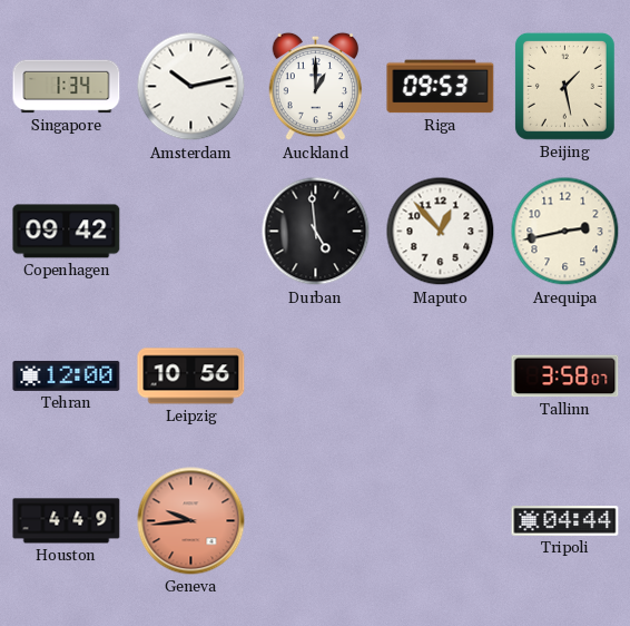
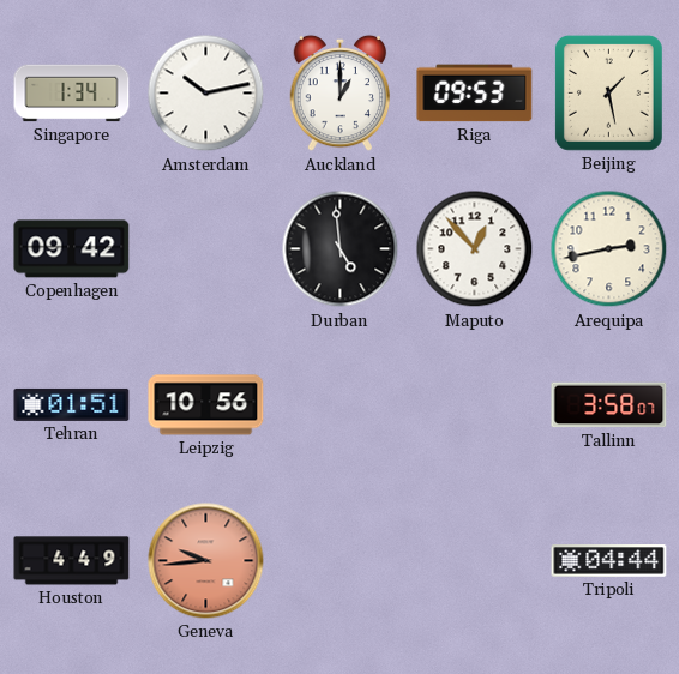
Tehran: 12:00 -> 01:51
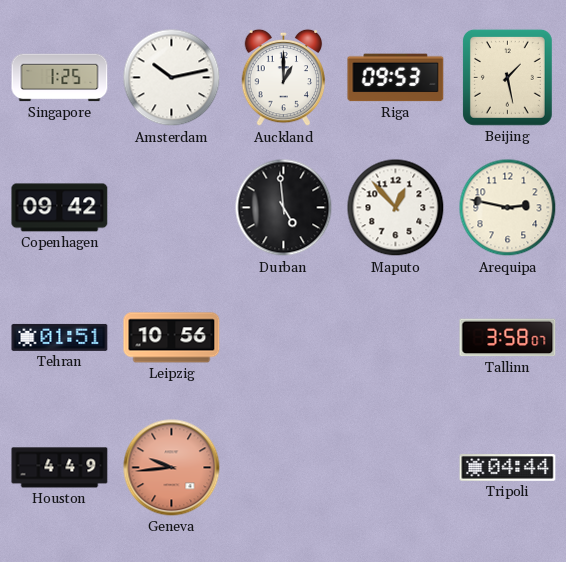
Singapore: 1:34 -> 1:25
Arequipa: 2:43 -> 2:47
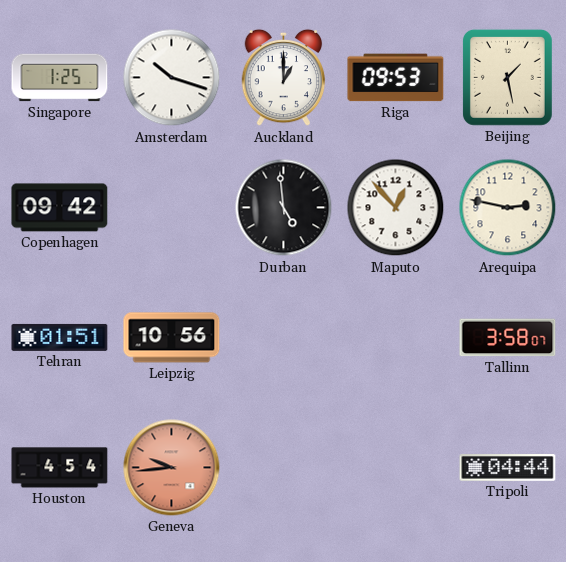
Amsterdam: 10:13 -> 10:18
Houston: 4:49 -> 4:54
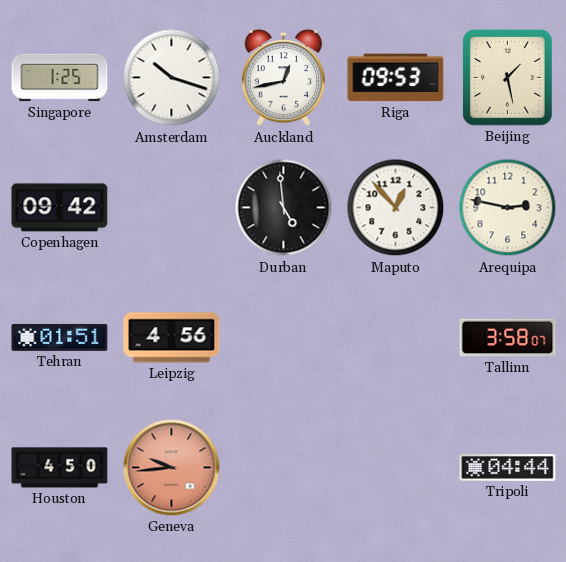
Auckland: 1:00 -> 12:43
Leipzig: 10:56 -> 4:56
Houston: 4:54 -> 4:50
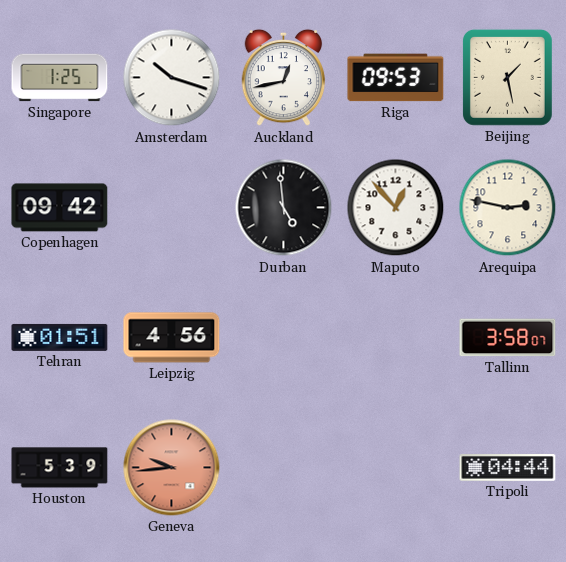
Houston: 4:50 -> 5:39
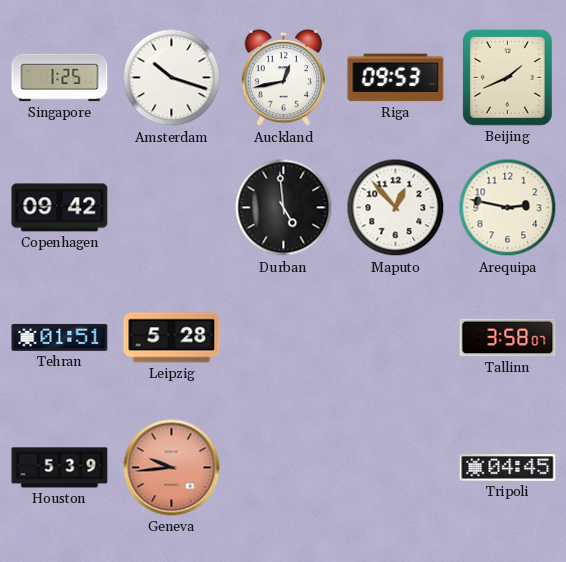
Beijing: 1:28 -> 1:41
Leipzig: 4:56 -> 5:28
Tripoli: 04:44 -> 04:45
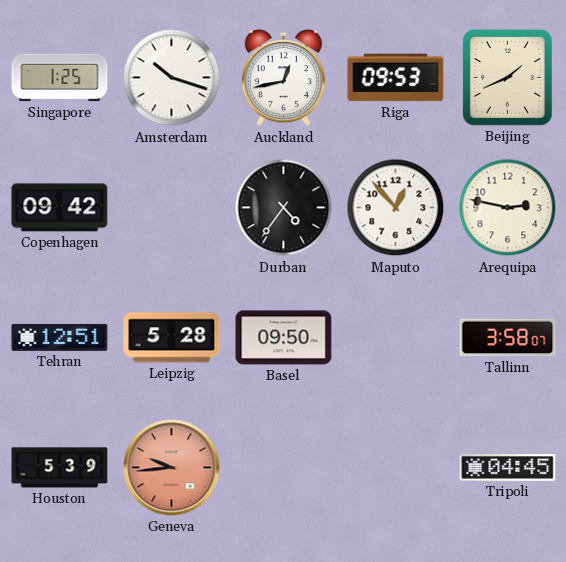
Durban: 4:59 -> 4:36
Tehran: 01:51 -> 12:51
Basel: none -> 09:50
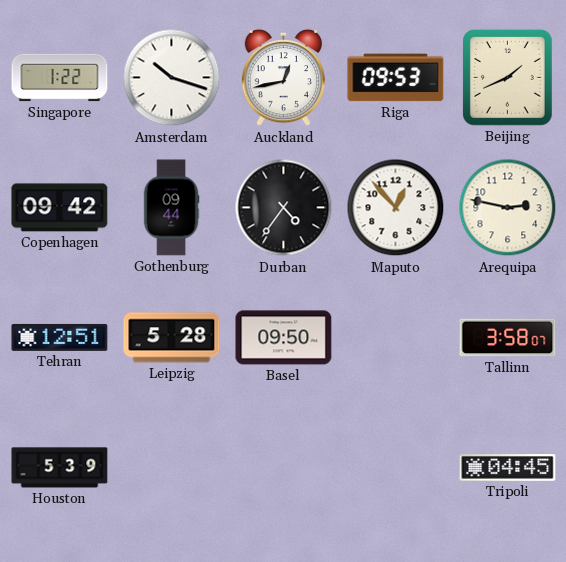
Singapore: 1:25 -> 1:22
Gothenburg: none -> 09:44
Geneva: 9:44 -> none
